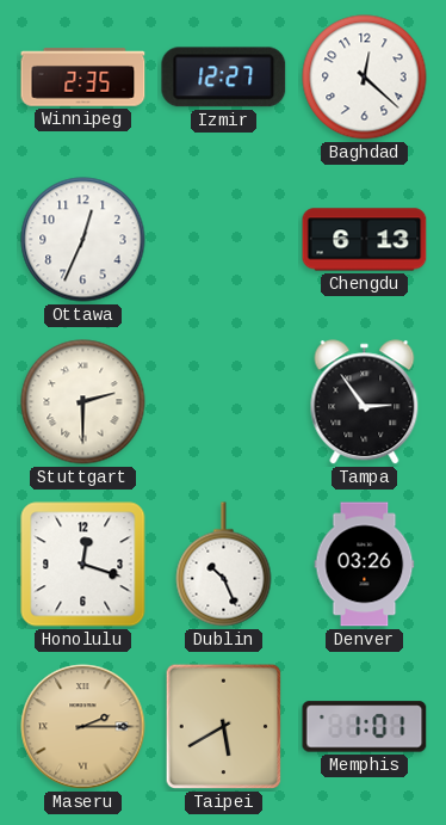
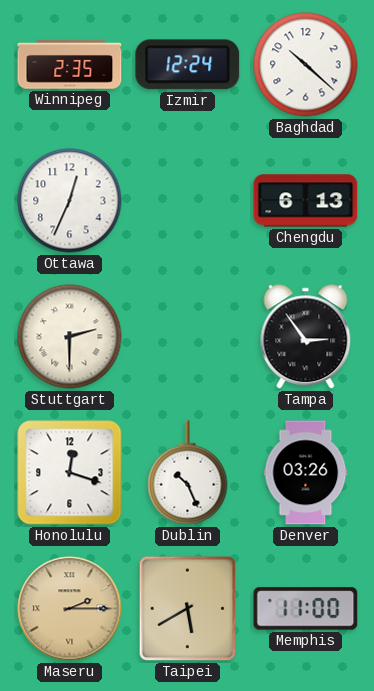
Izmir: 12:27 -> 12:24
Baghdad: 12:22 -> 10:22
Memphis: 1:01 -> 11:00
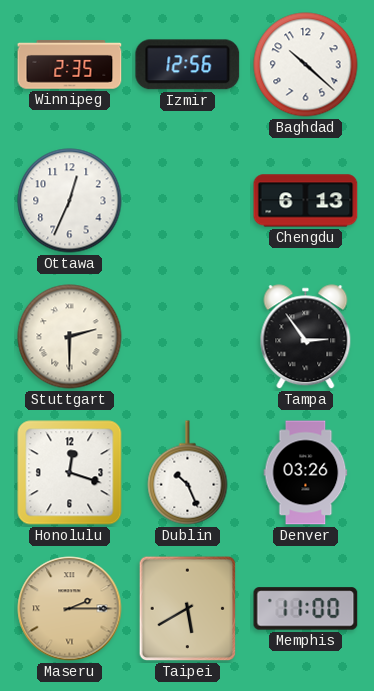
Izmir: 12:24 -> 12:56
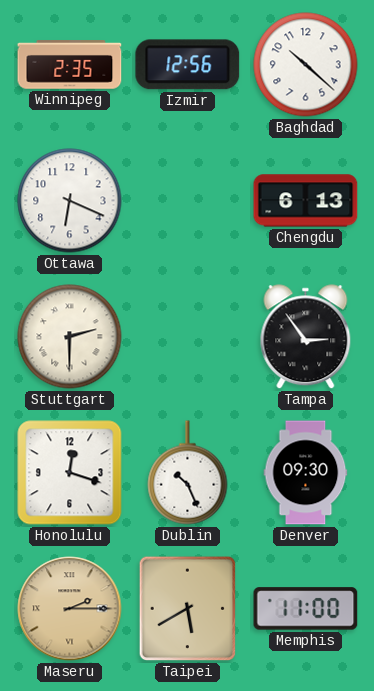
Ottawa: 12:34 -> 6:19
Denver: 03:26 -> 09:30
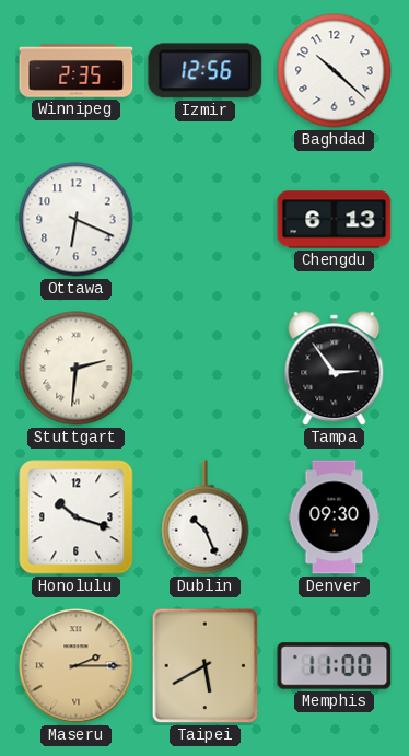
Stuttgart: 2:30 -> 2:31
Honolulu: 12:18 -> 10:18
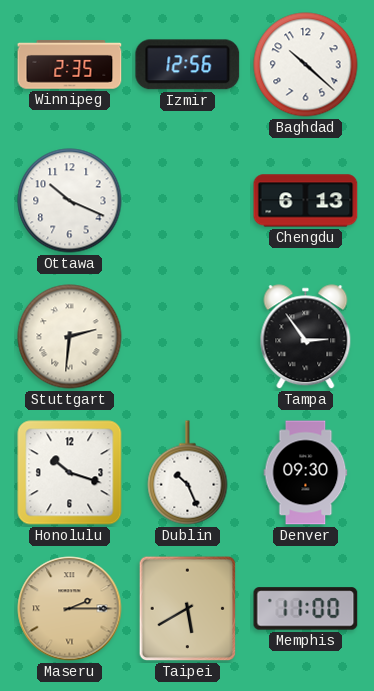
Ottawa: 6:19 -> 10:19
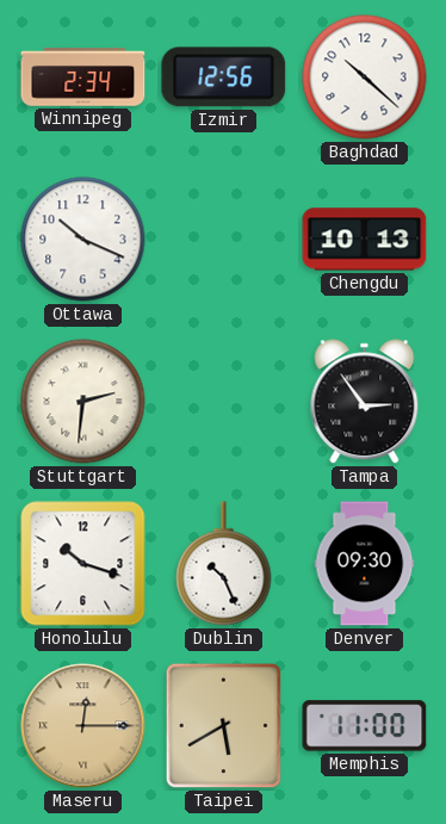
Winnipeg: 2:35 -> 2:34
Chengdu: 6:13 -> 10:13
Maseru: 2:15 -> 12:15
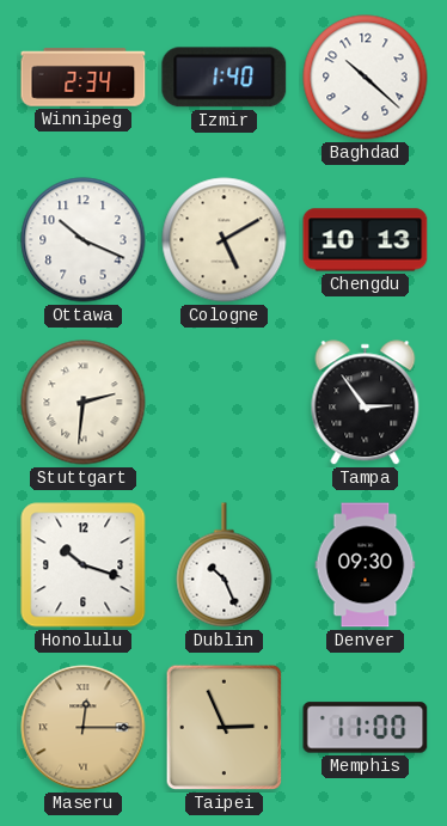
Izmir: 12:56 -> 1:40
Cologne: none -> 5:10
Taipei: 5:40 -> 2:56
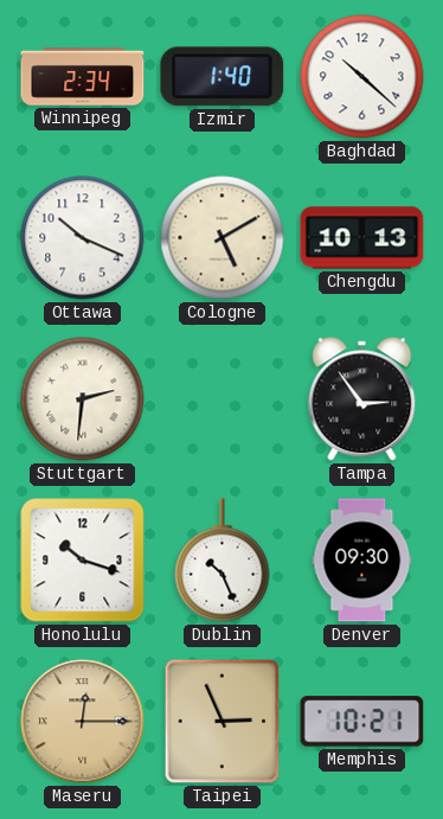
Memphis: 11:00 -> 10:21
